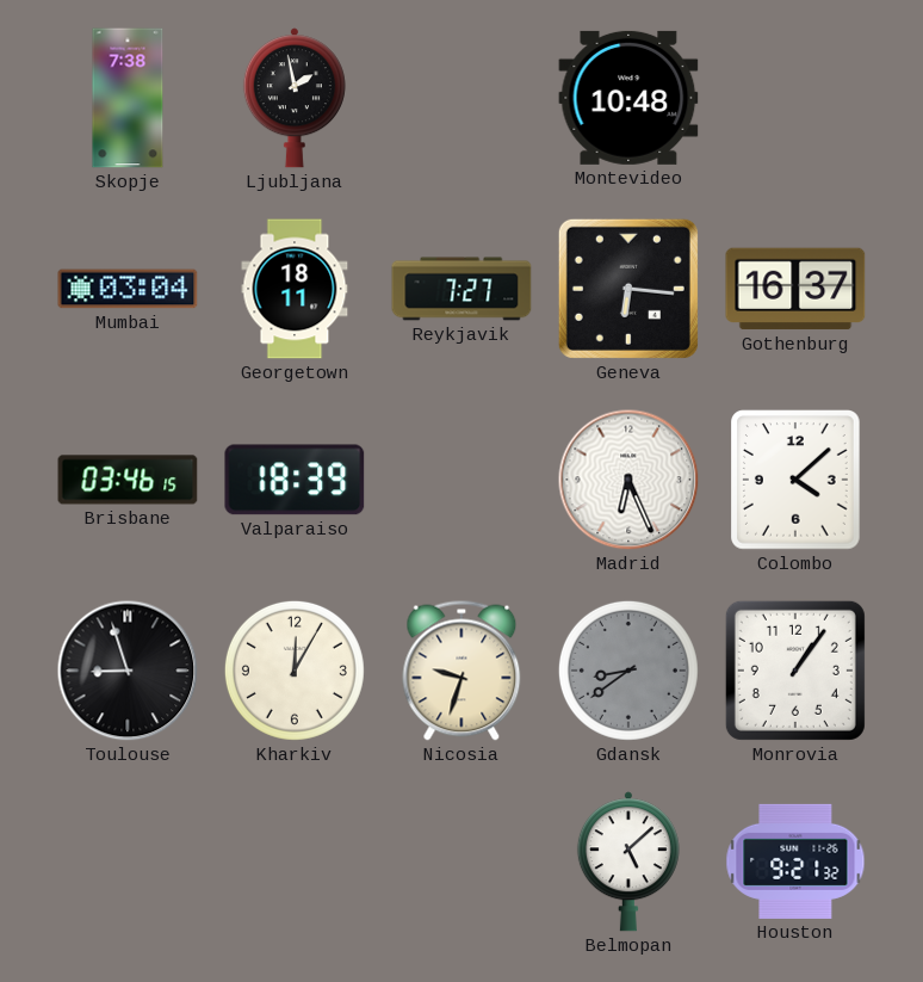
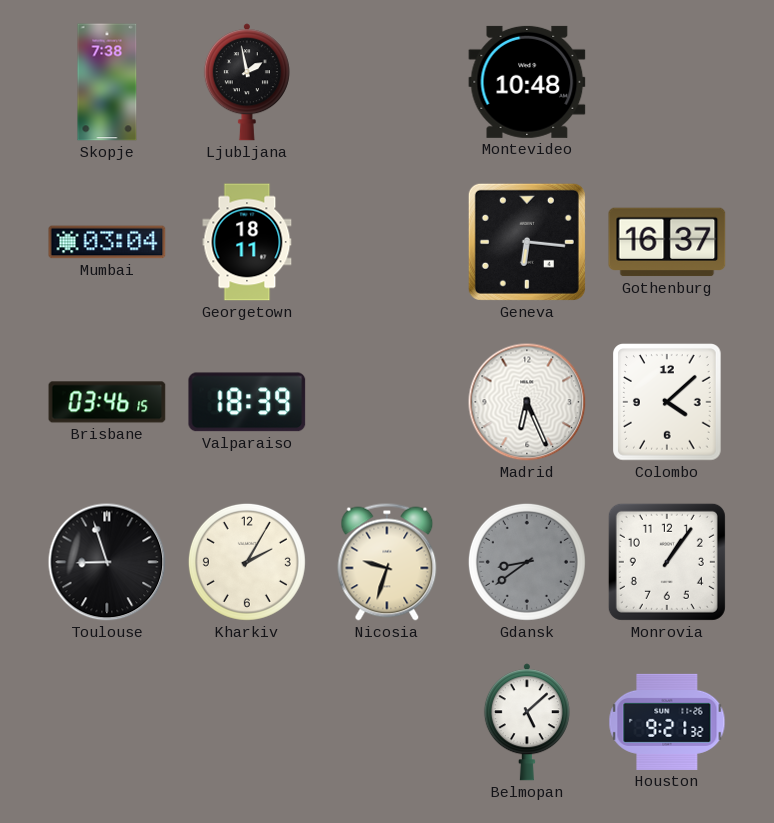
Reykjavik: 7:27 -> none
Kharkiv: 12:05 -> 2:05
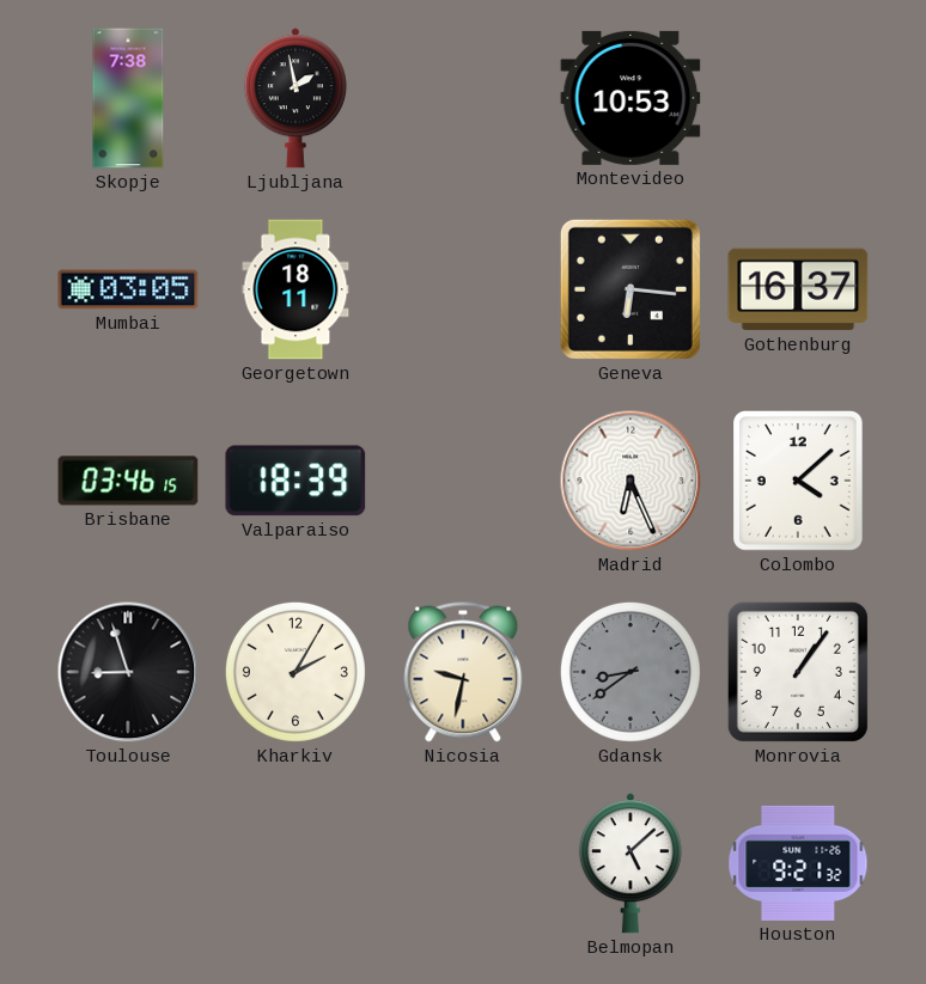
Montevideo: 10:48 -> 10:53
Mumbai: 03:04 -> 03:05
Nicosia: 9:33 -> 9:32
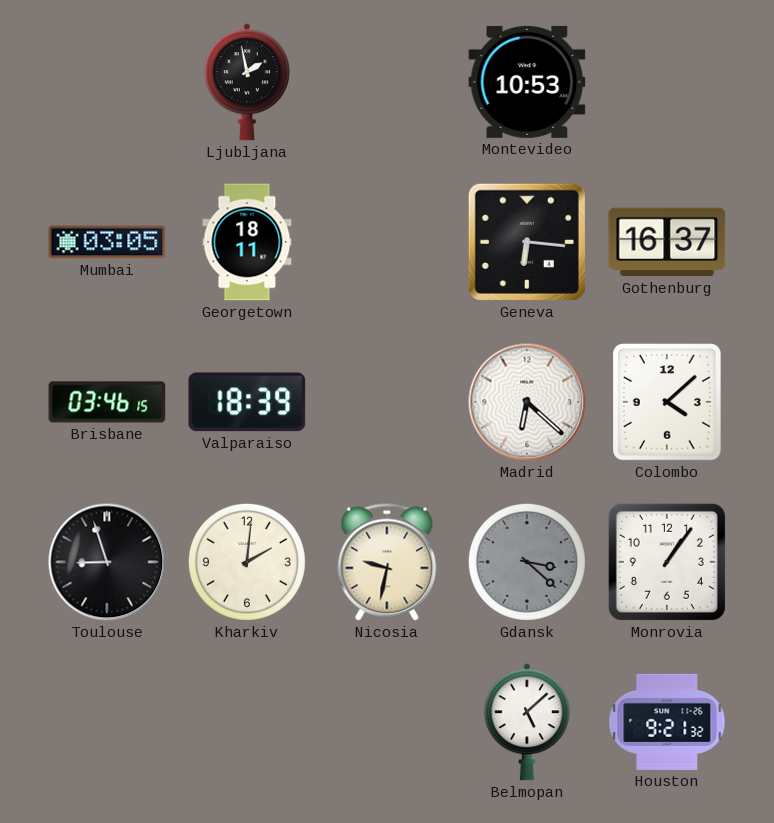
Skopje: 7:38 -> none
Madrid: 6:26 -> 6:22
Kharkiv: 2:05 -> 2:01
Gdansk: 8:39 -> 3:22
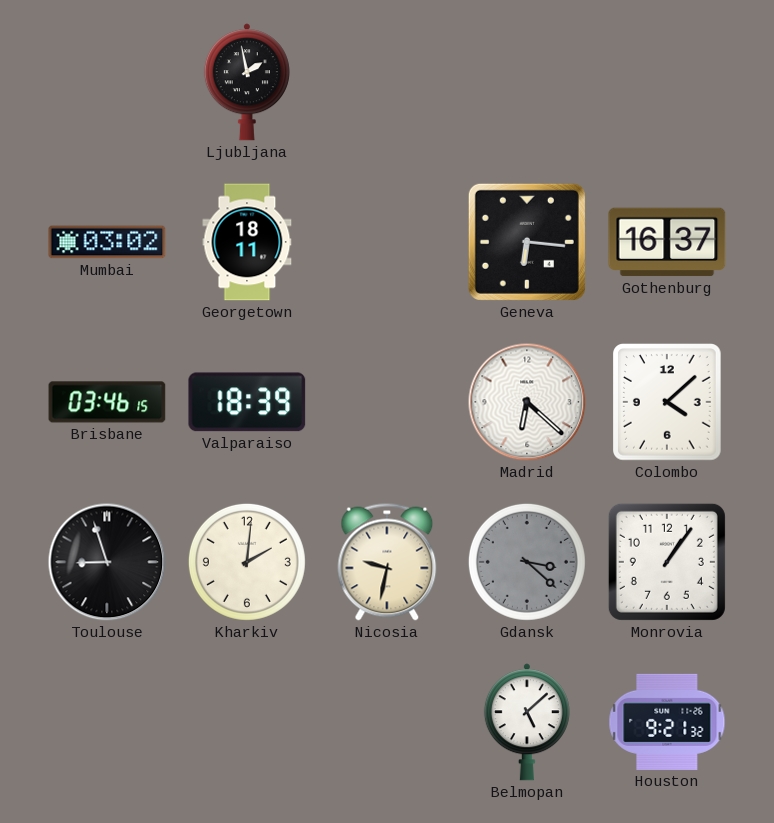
Montevideo: 10:53 -> none
Mumbai: 03:05 -> 03:02
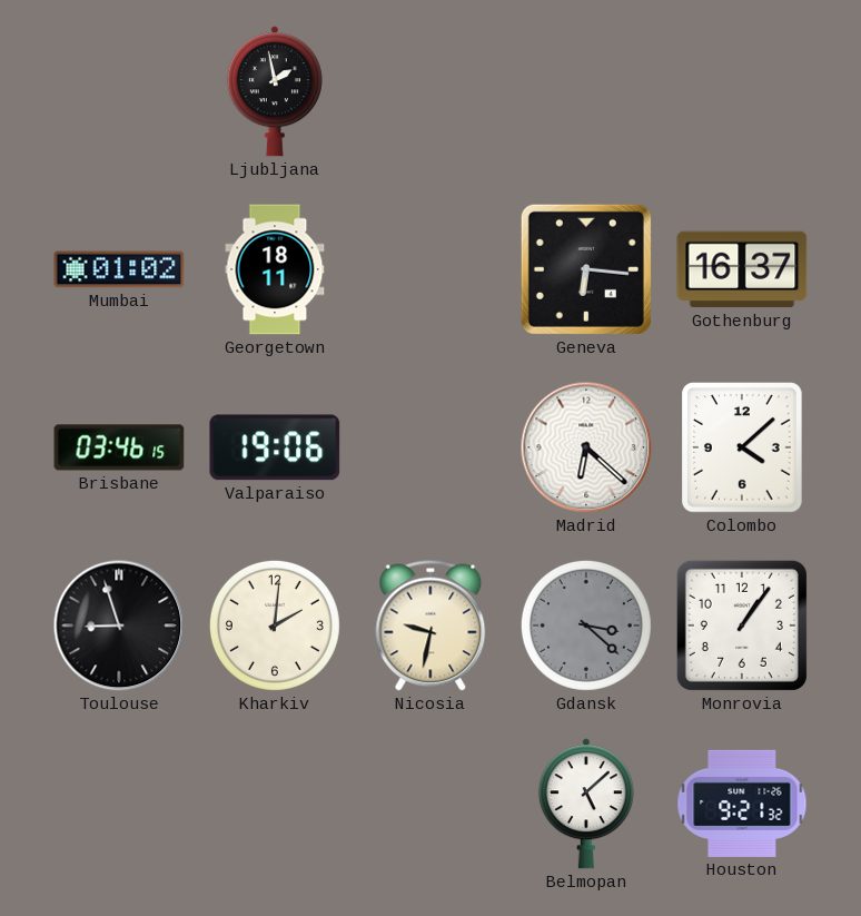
Mumbai: 03:02 -> 01:02
Valparaiso: 18:39 -> 19:06
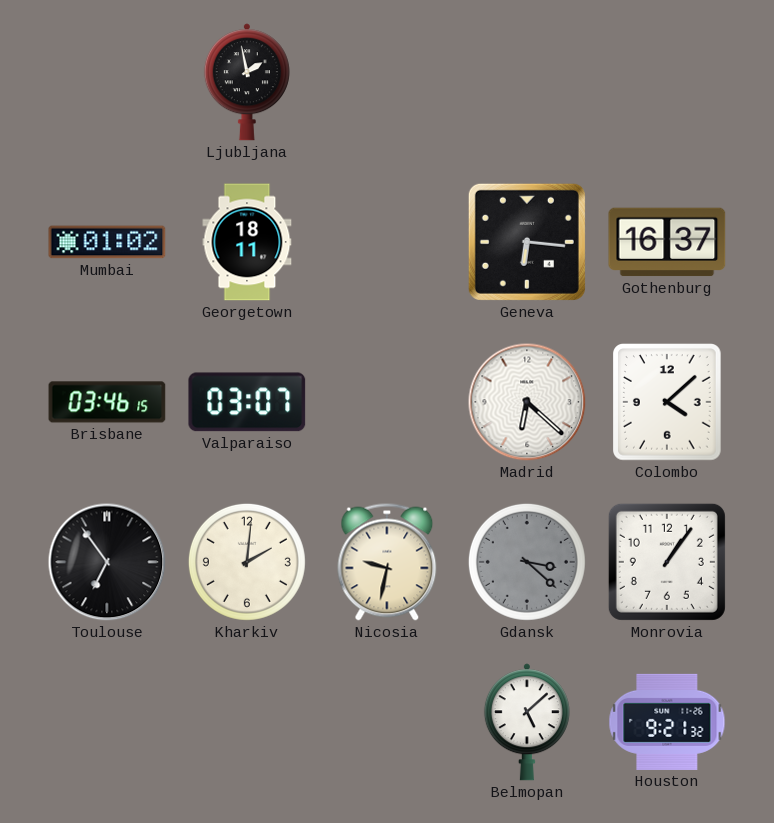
Valparaiso: 19:06 -> 03:07
Toulouse: 8:57 -> 6:54
